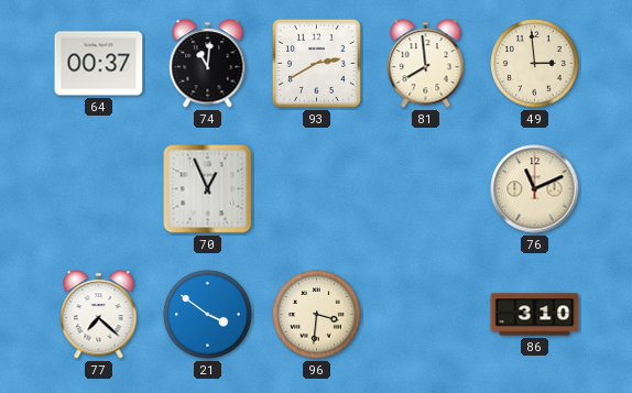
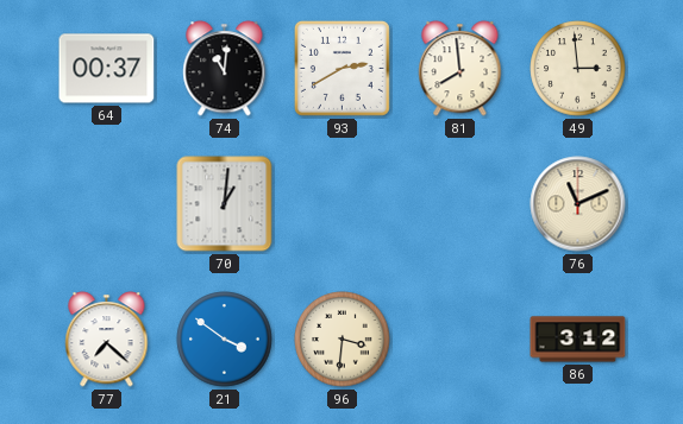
70: 12:56 -> 1:01
86: 3:10 -> 3:12
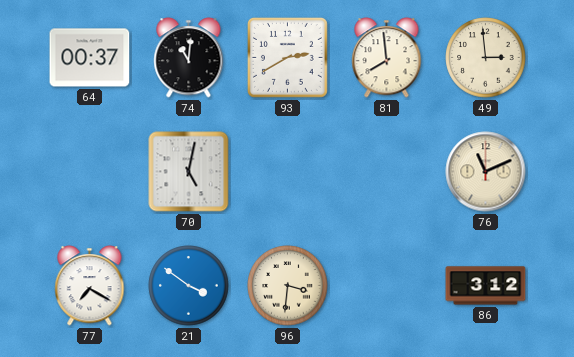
70: 1:01 -> 5:02
77: 7:22 -> 7:20
